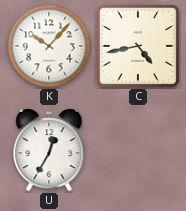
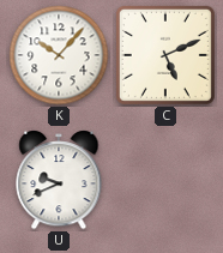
C: 4:43 -> 5:11
U: 12:35 -> 9:41
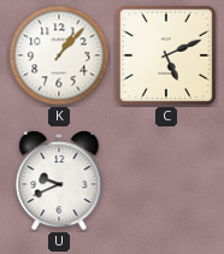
K: 10:07 -> 1:07
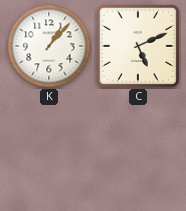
U: 9:41 -> none
